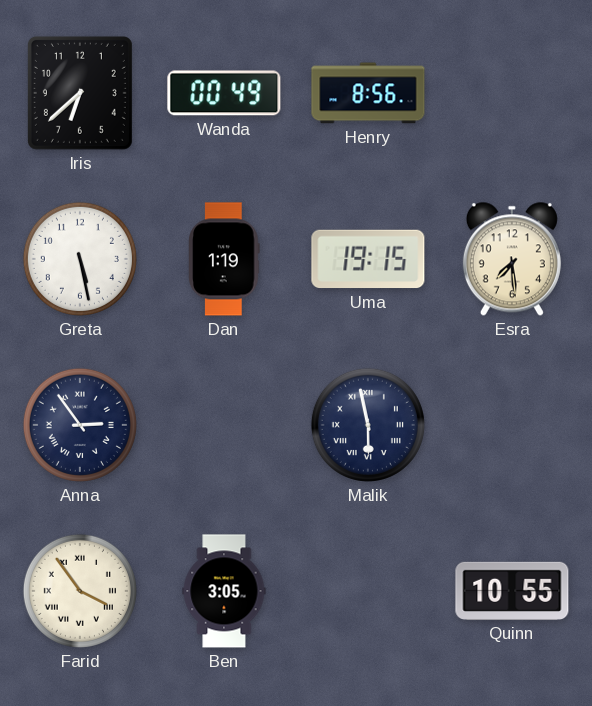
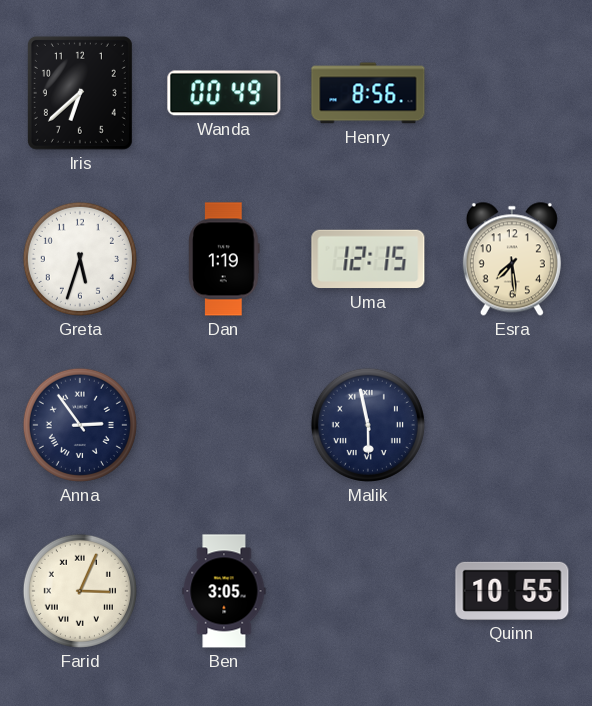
Greta: 5:28 -> 5:33
Uma: 19:15 -> 12:15
Farid: 3:54 -> 3:04
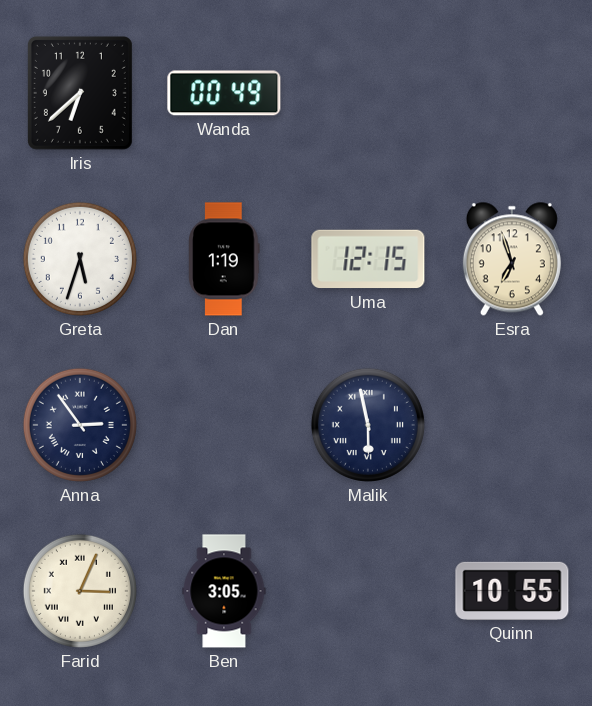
Henry: 8:56 -> none
Esra: 7:29 -> 6:57
